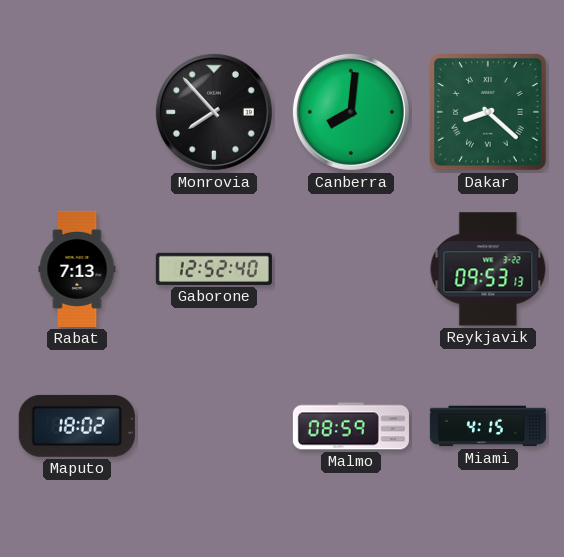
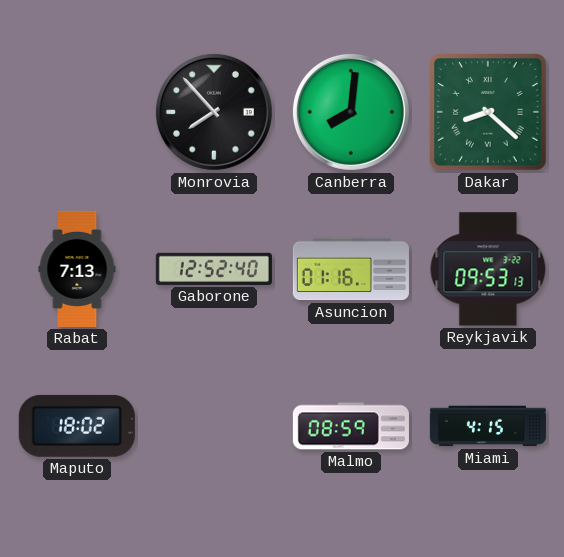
Asuncion: none -> 01:16
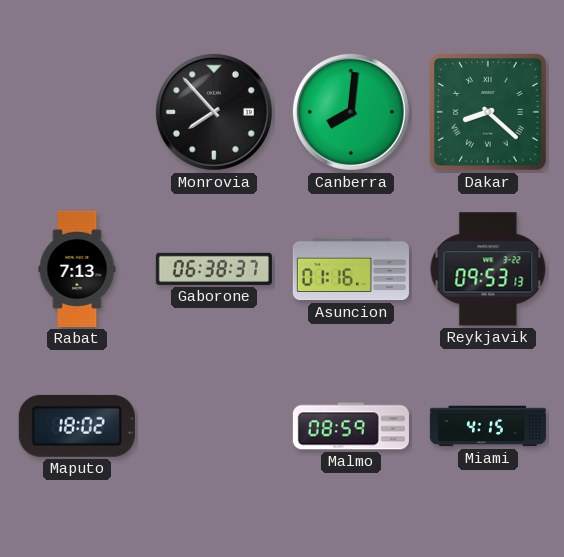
Gaborone: 12:52 -> 06:38
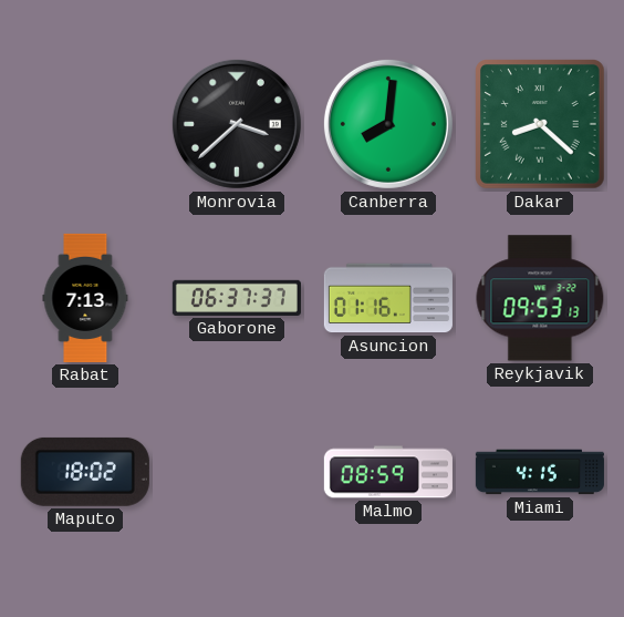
Monrovia: 7:53 -> 3:38
Gaborone: 06:38 -> 06:37
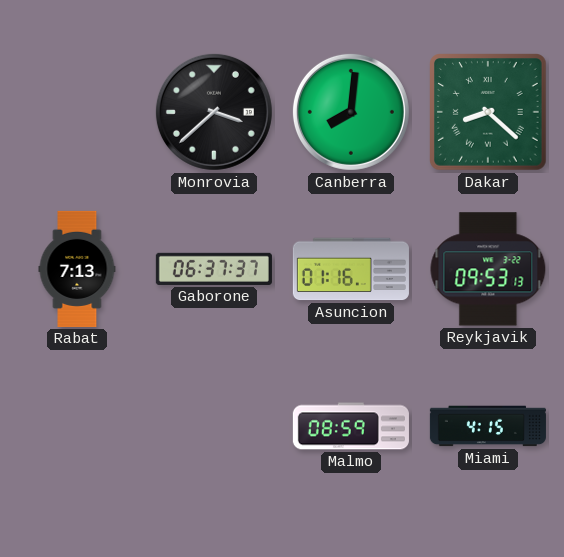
Maputo: 18:02 -> none
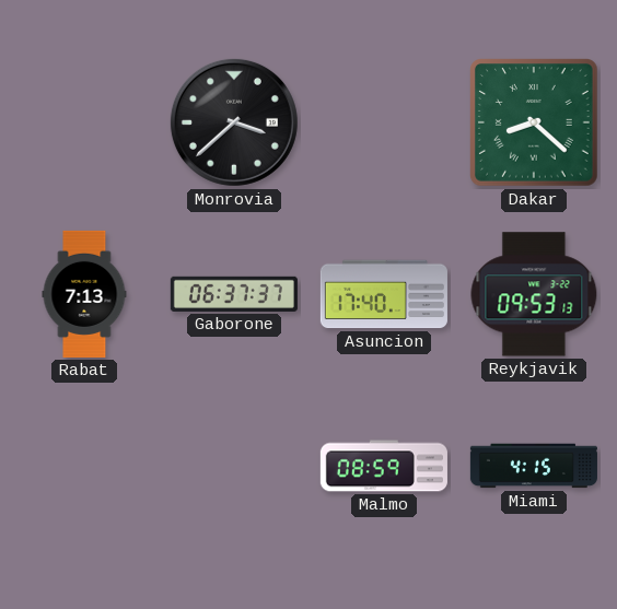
Canberra: 8:01 -> none
Asuncion: 01:16 -> 17:40
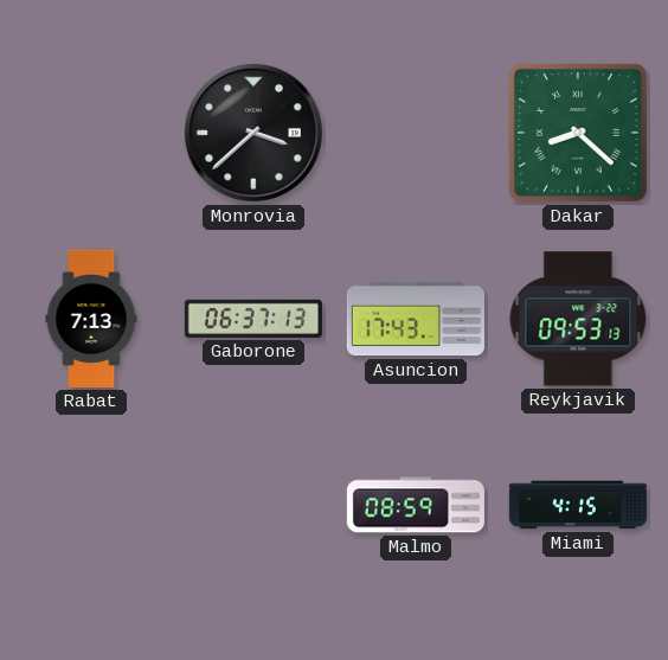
Gaborone: 06:37:37 -> 06:37:13
Asuncion: 17:40 -> 17:43
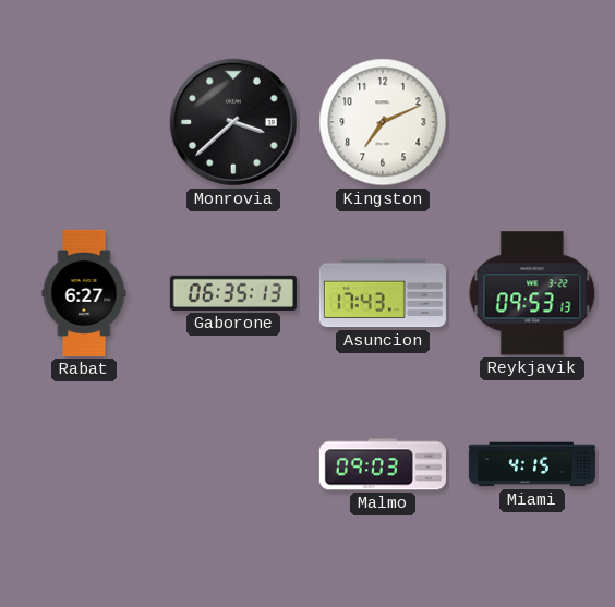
Kingston: none -> 7:11
Dakar: 8:22 -> none
Rabat: 7:13 -> 6:27
Gaborone: 06:37 -> 06:35
Malmo: 08:59 -> 09:03
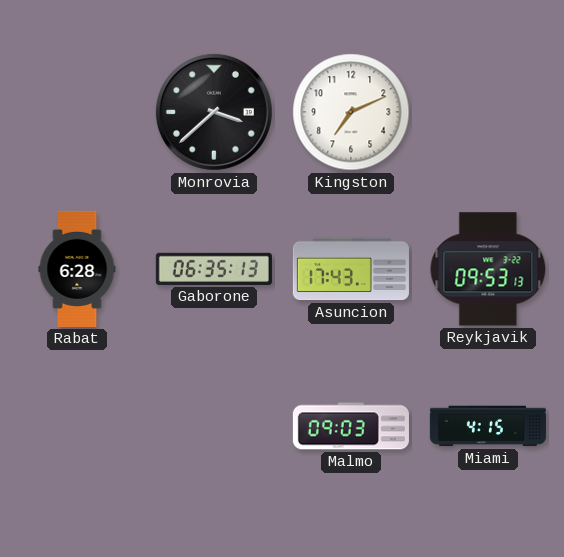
Rabat: 6:27 -> 6:28
